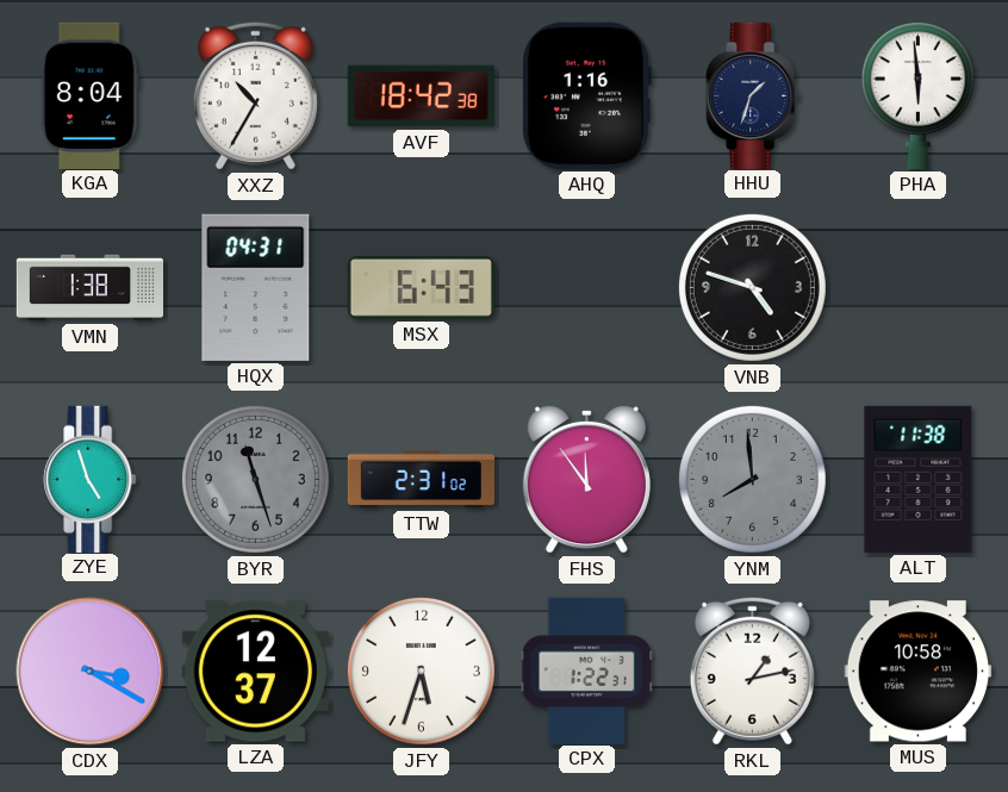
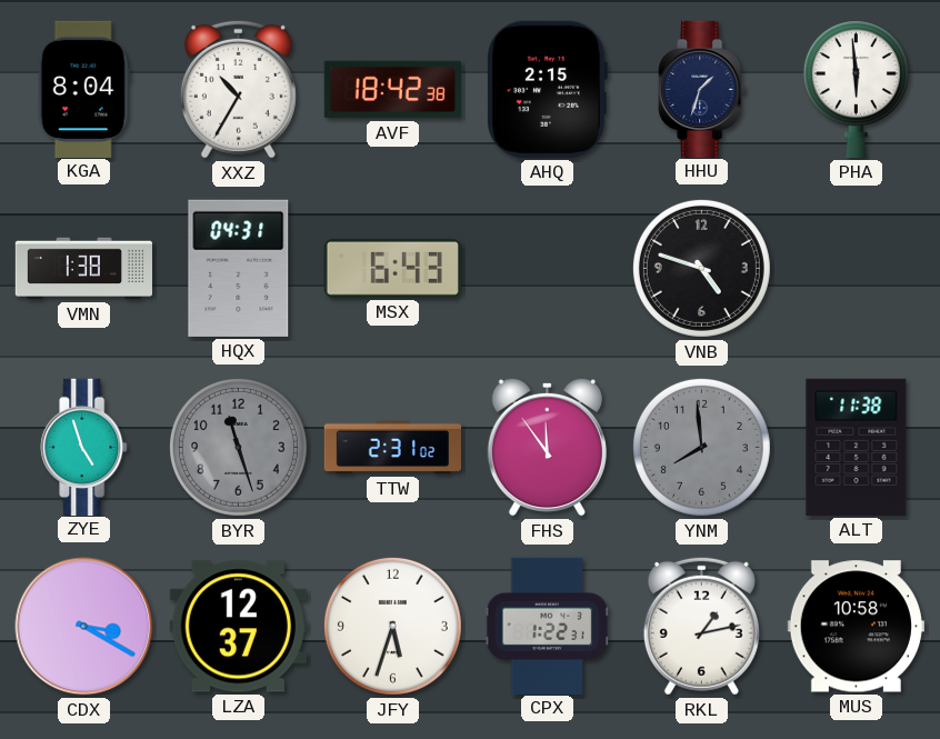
AHQ: 1:16 -> 2:15
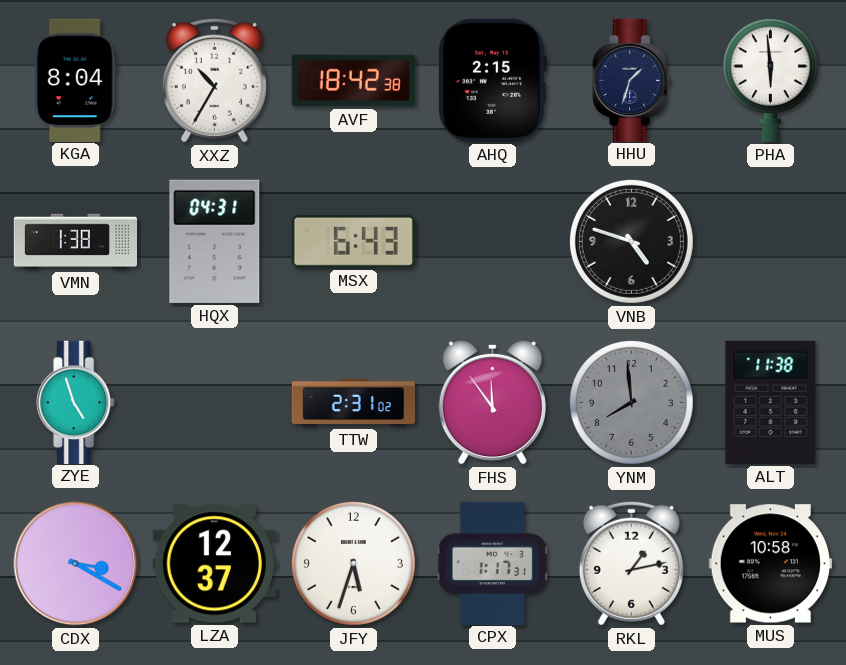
BYR: 11:27 -> none
CPX: 1:22 -> 1:17
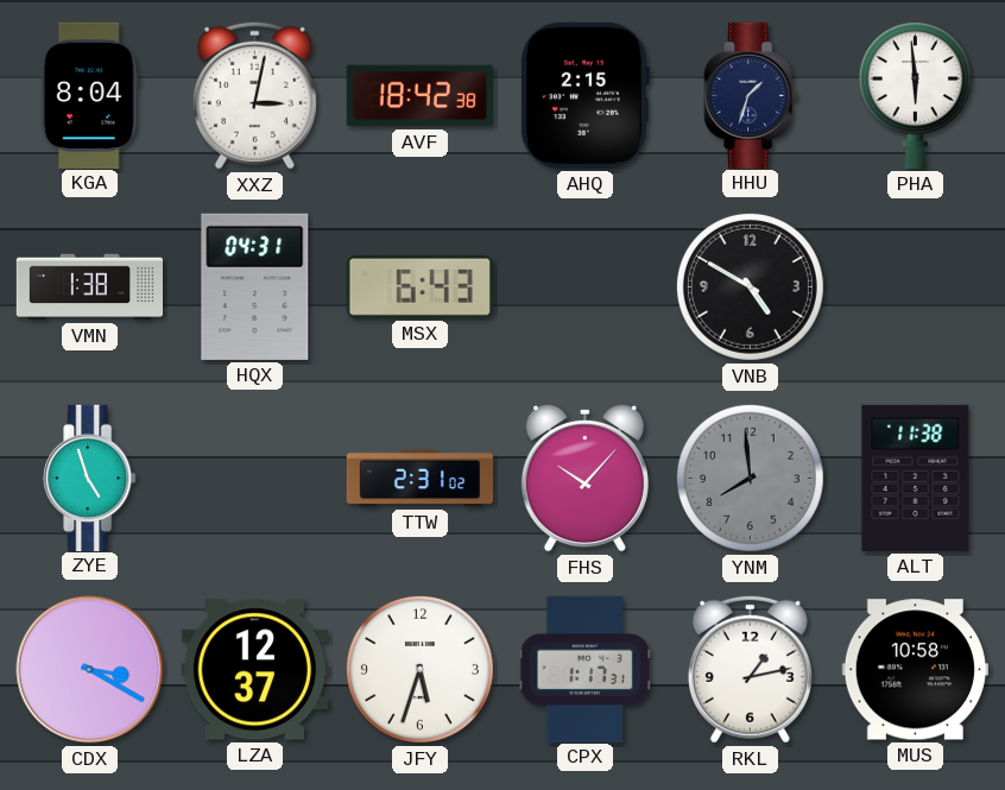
XXZ: 10:35 -> 3:02
VNB: 4:48 -> 4:50
FHS: 11:54 -> 10:07
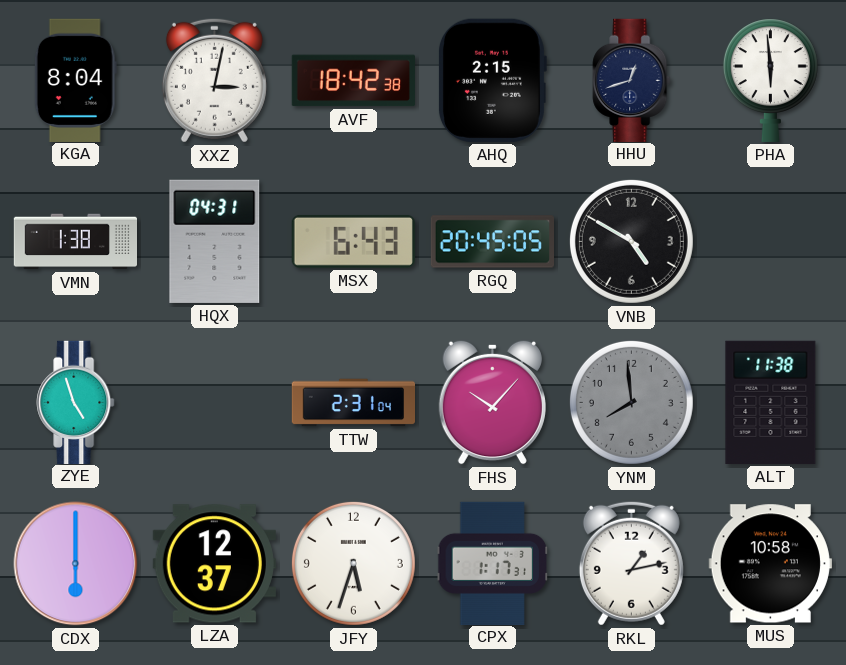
HHU: 1:33 -> 12:42
RGQ: none -> 20:45
TTW: 2:31:02 -> 2:31:04
CDX: 3:20 -> 6:00
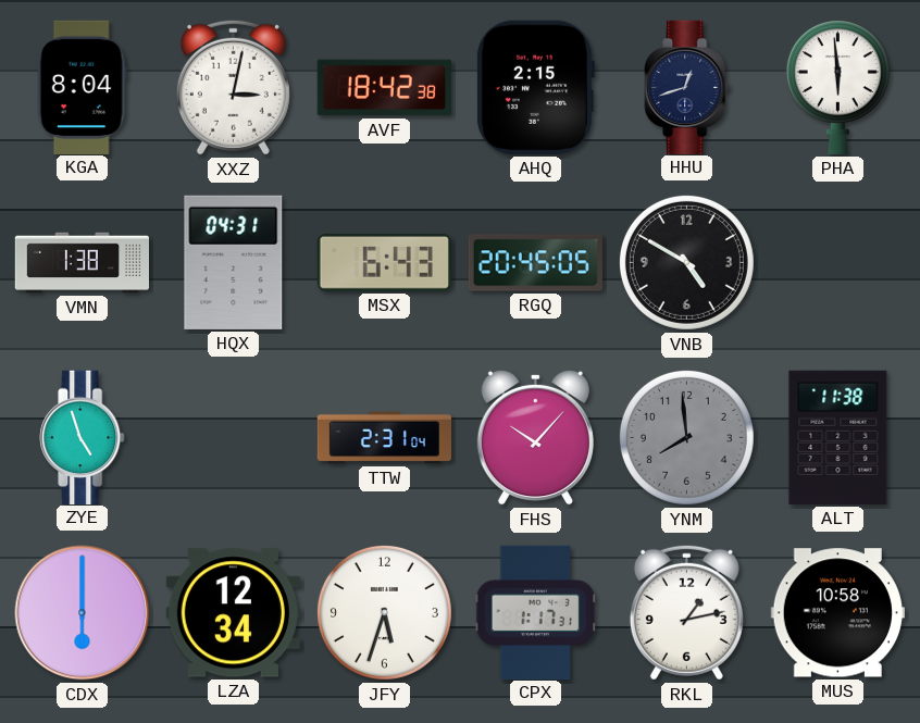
LZA: 12:37 -> 12:34
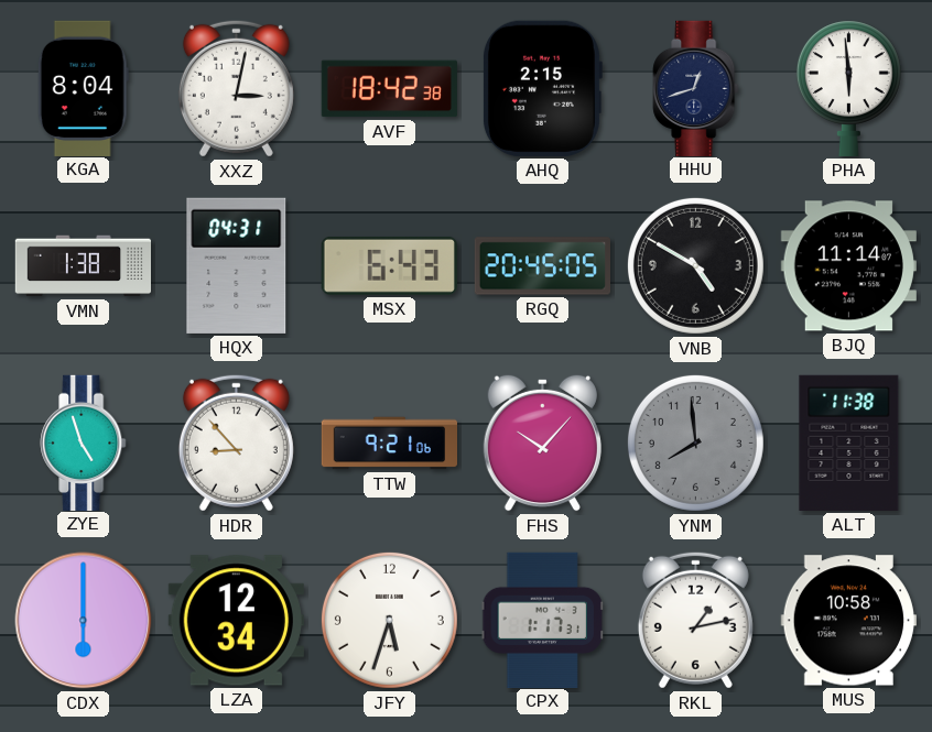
BJQ: none -> 11:14
HDR: none -> 8:53
TTW: 2:31 -> 9:21
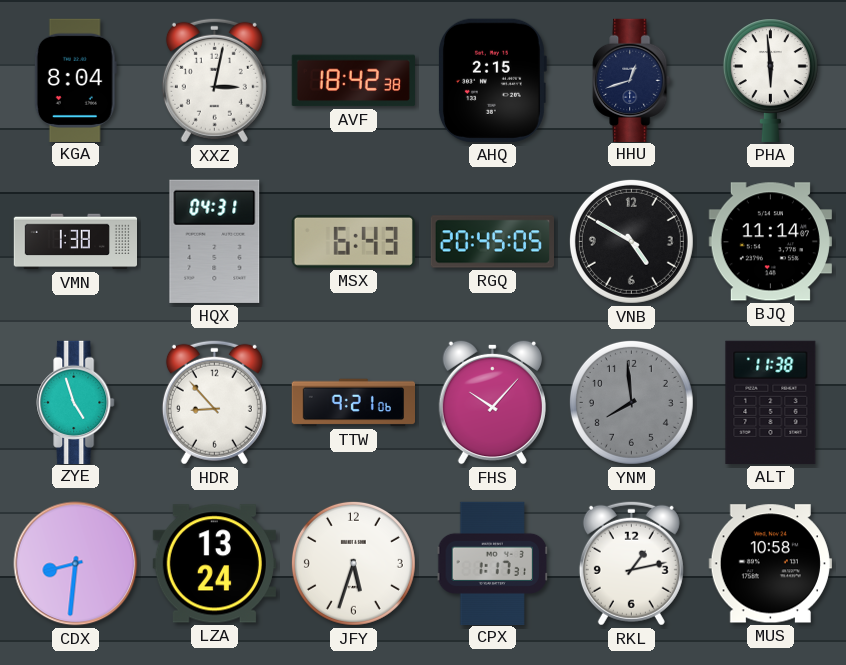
CDX: 6:00 -> 8:31
LZA: 12:34 -> 13:24
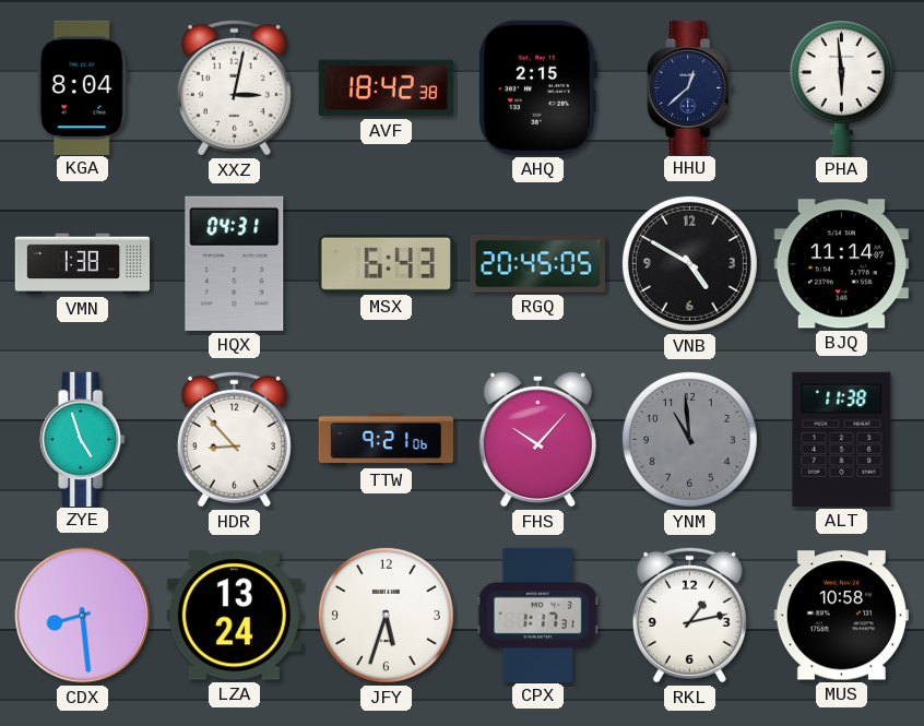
HHU: 12:42 -> 12:38
YNM: 7:59 -> 10:59
CDX: 8:31 -> 8:29
